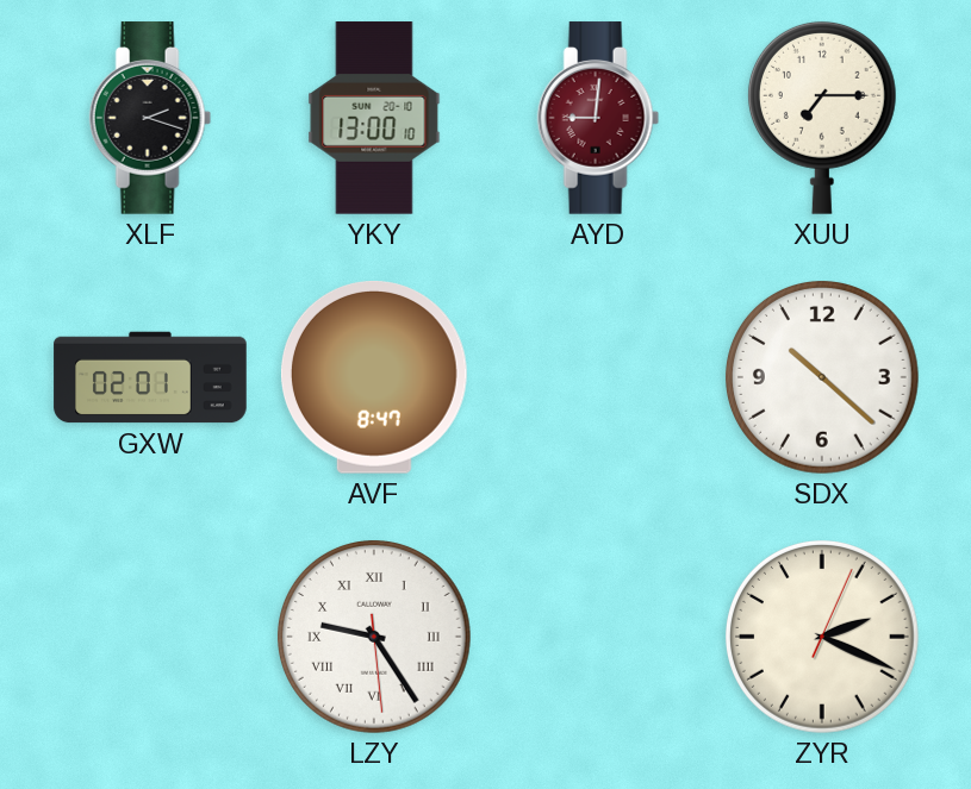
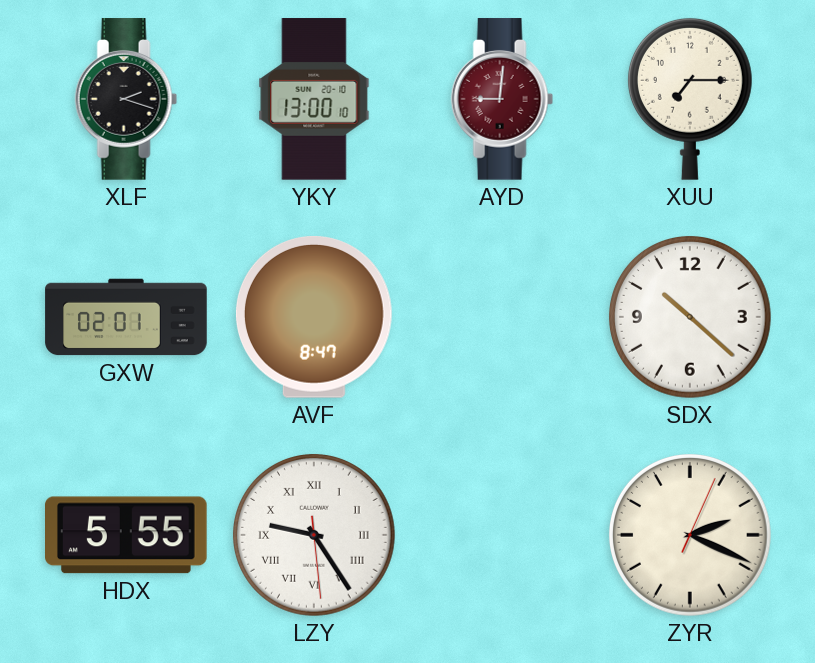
HDX: none -> 5:55
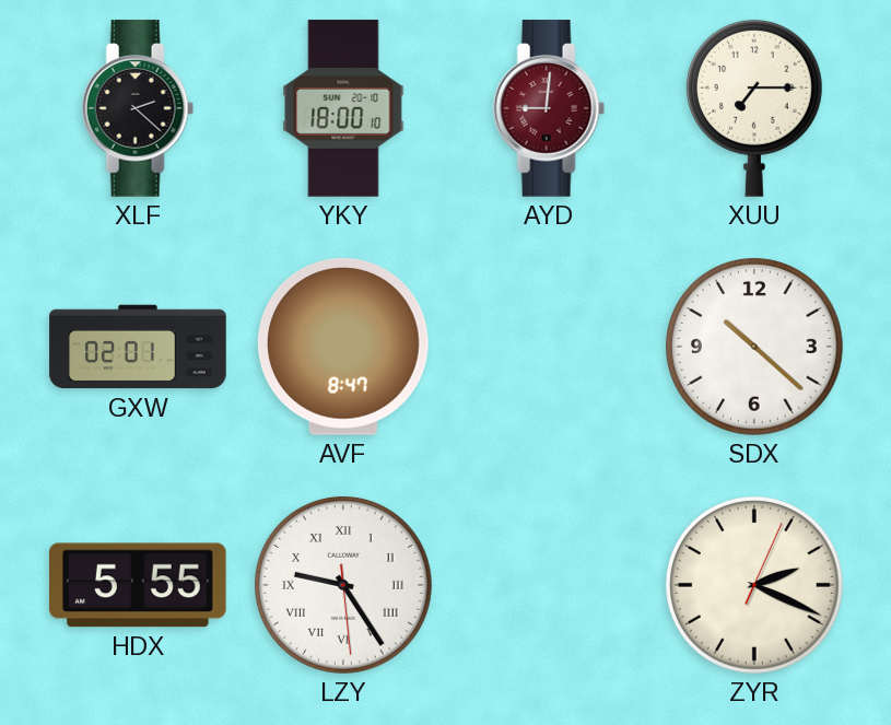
XLF: 2:18 -> 2:22
YKY: 13:00 -> 18:00
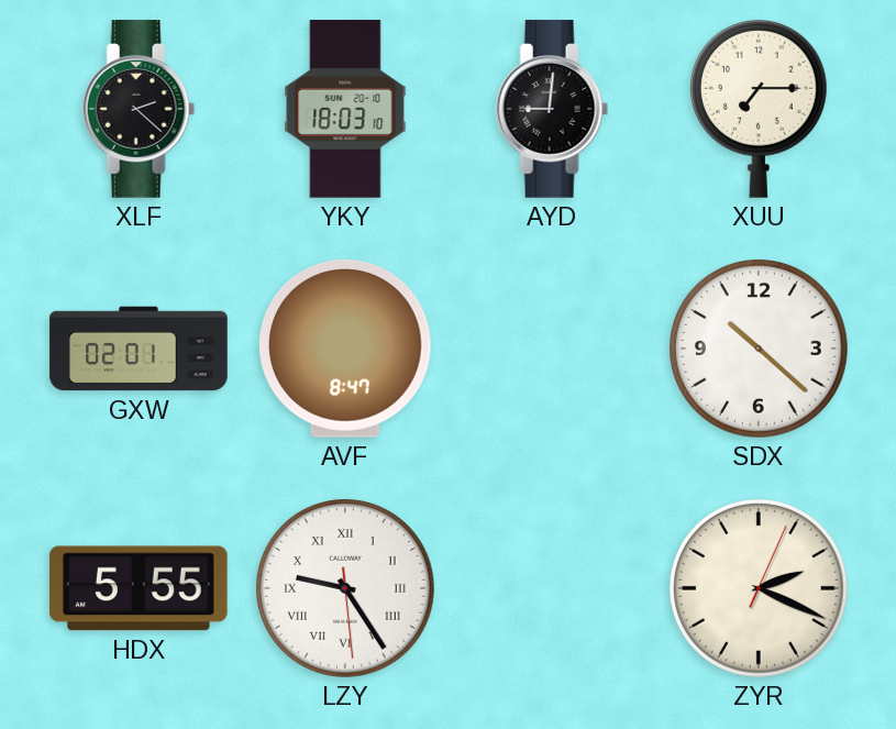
YKY: 18:00 -> 18:03
AYD dial: burgundy -> black
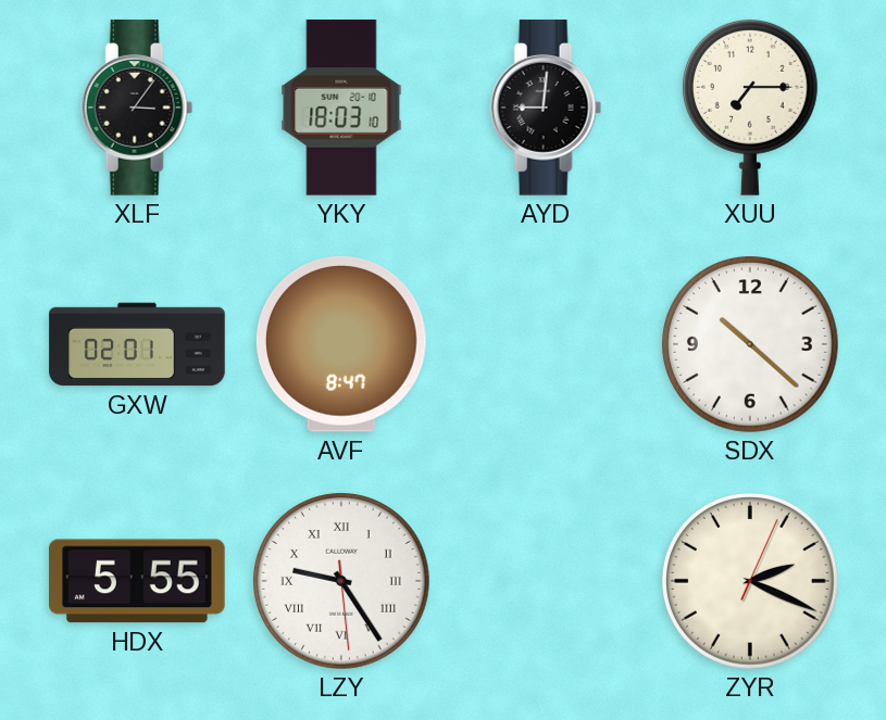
XLF: 2:22 -> 3:06
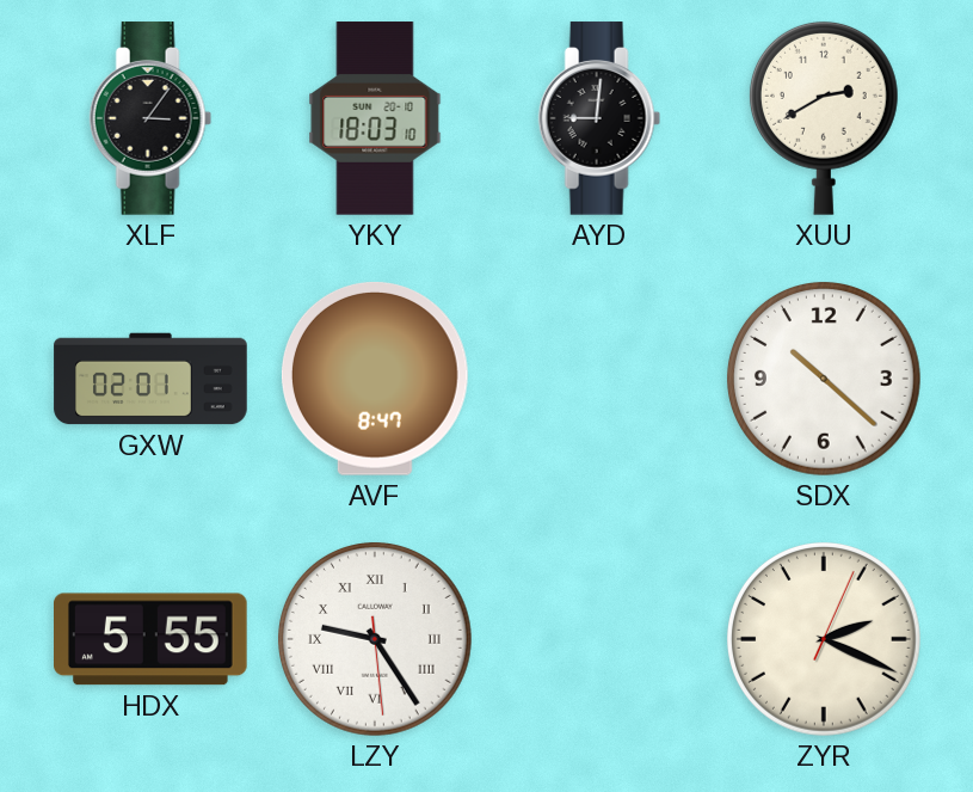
XUU: 7:15 -> 2:40
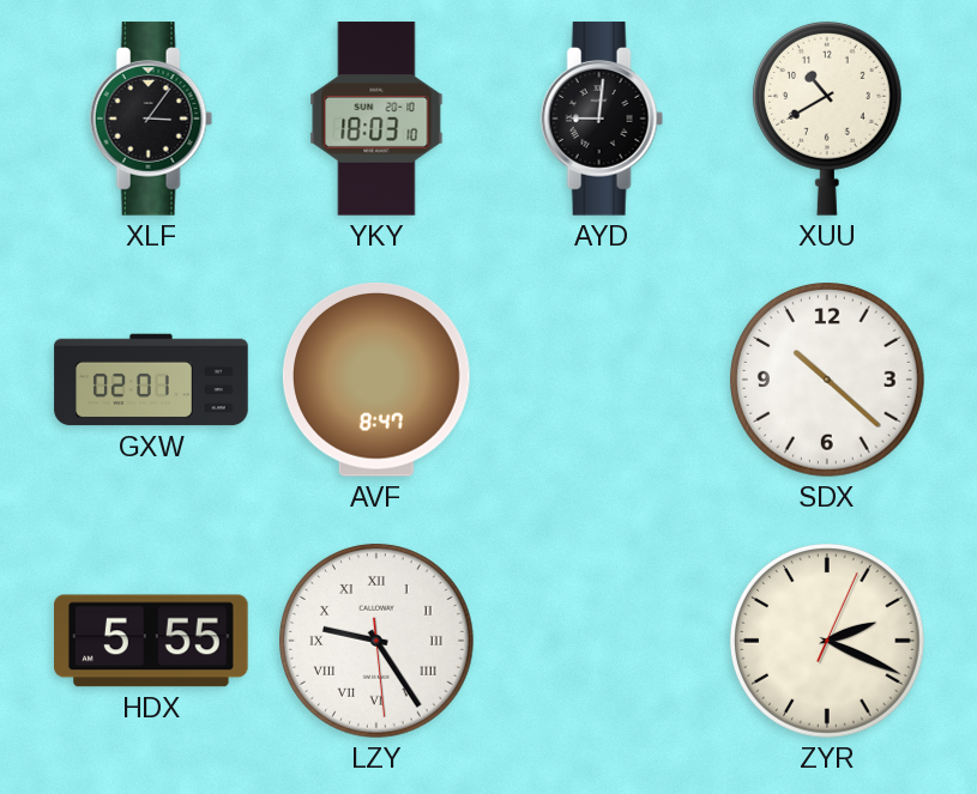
XUU: 2:40 -> 10:40
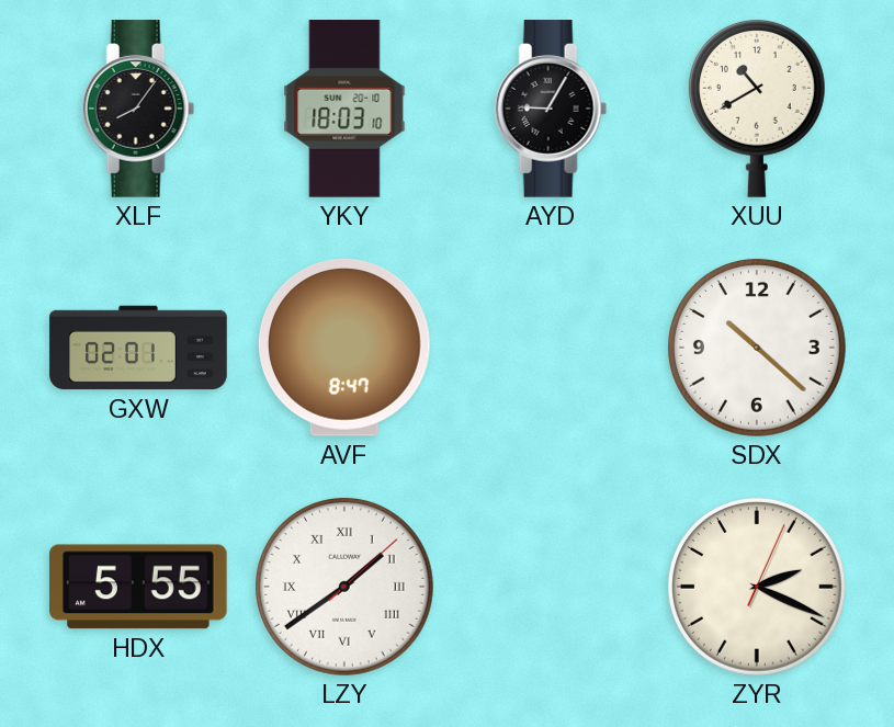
XLF: 3:06 -> 8:06
AYD: 9:01 -> 9:05
LZY: 9:24 -> 1:39
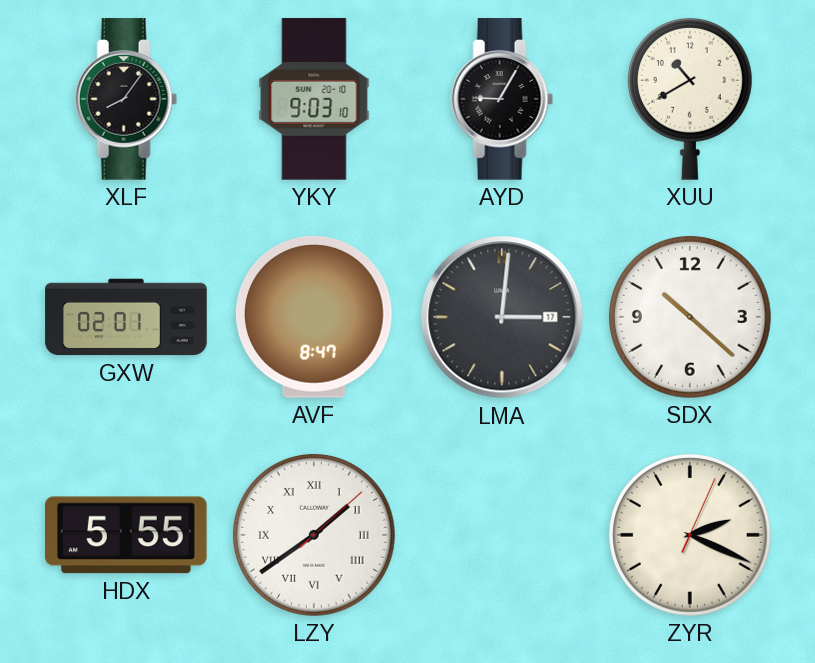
YKY: 18:03 -> 9:03
LMA: none -> 3:01
